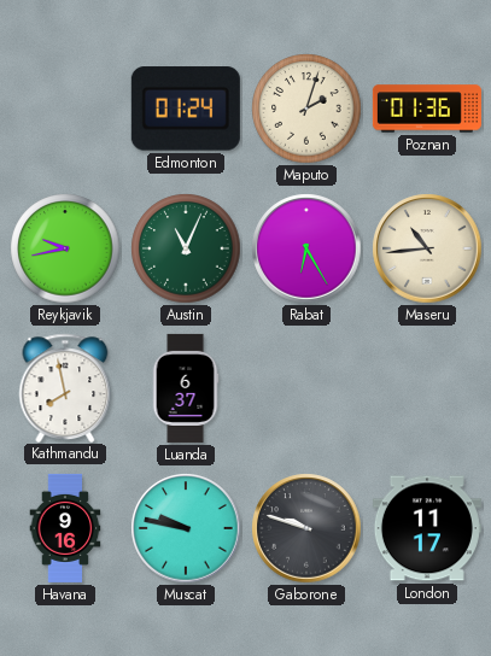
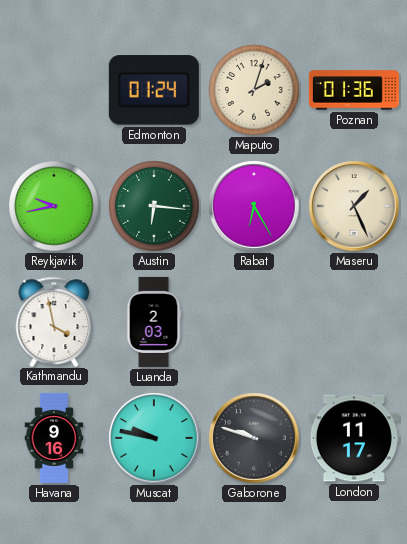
Austin: 11:04 -> 6:16
Maseru: 10:44 -> 1:26
Kathmandu: 7:58 -> 3:58
Luanda: 6:37 -> 2:03
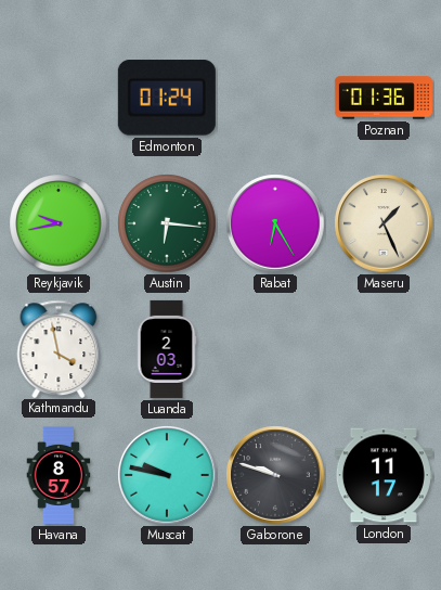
Maputo: 2:03 -> none
Havana: 9:16 -> 8:57
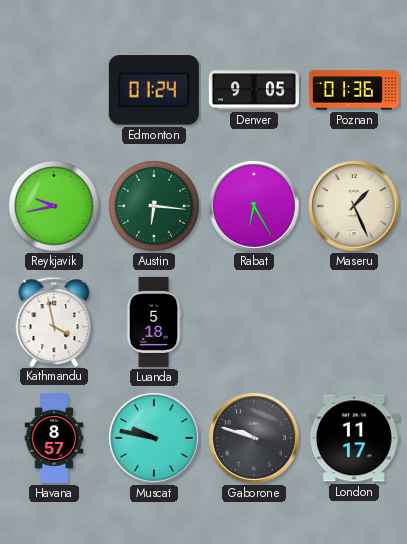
Denver: none -> 9:05
Luanda: 2:03 -> 5:18
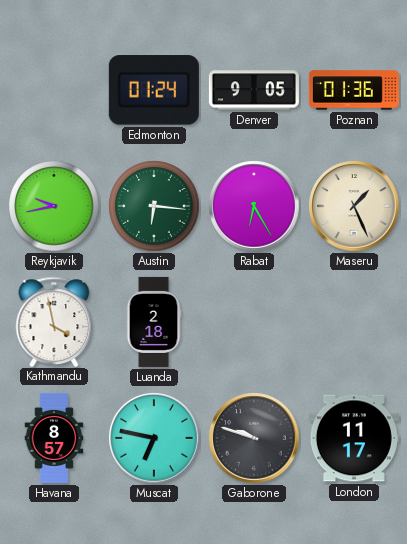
Luanda: 5:18 -> 2:18
Muscat: 9:47 -> 6:47
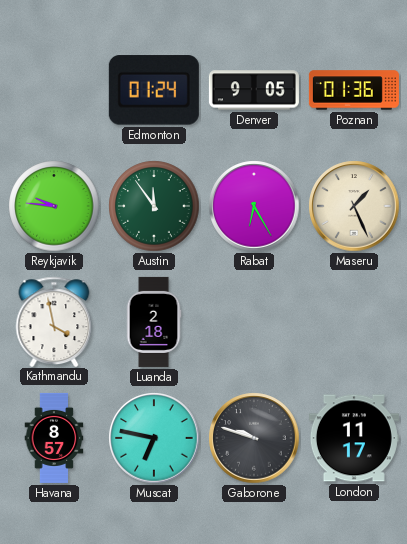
Reykjavik: 9:43 -> 9:46
Austin: 6:16 -> 11:54
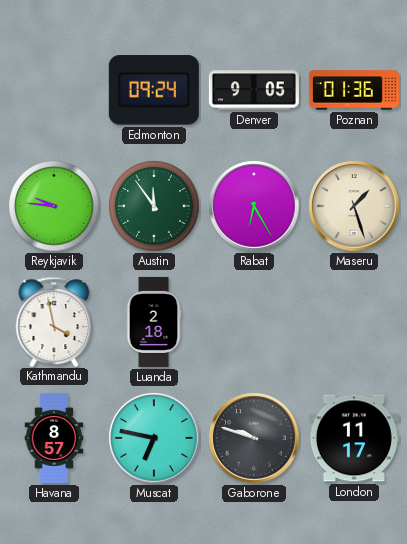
Edmonton: 01:24 -> 09:24
Maseru: 1:26 -> 1:27
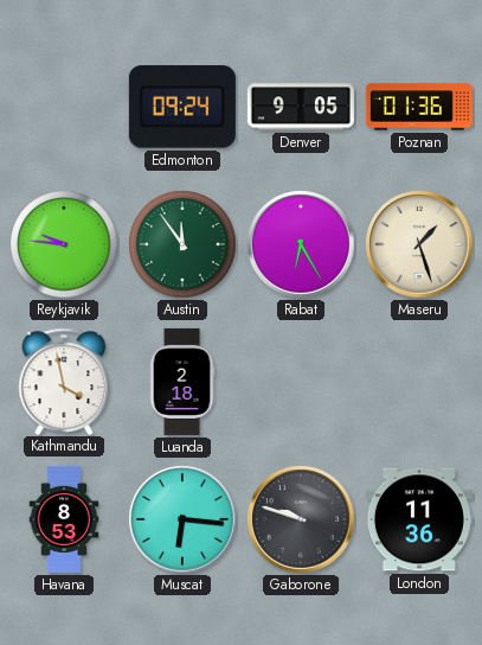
Havana: 8:57 -> 8:53
Muscat: 6:47 -> 6:16
London: 11:17 -> 11:36
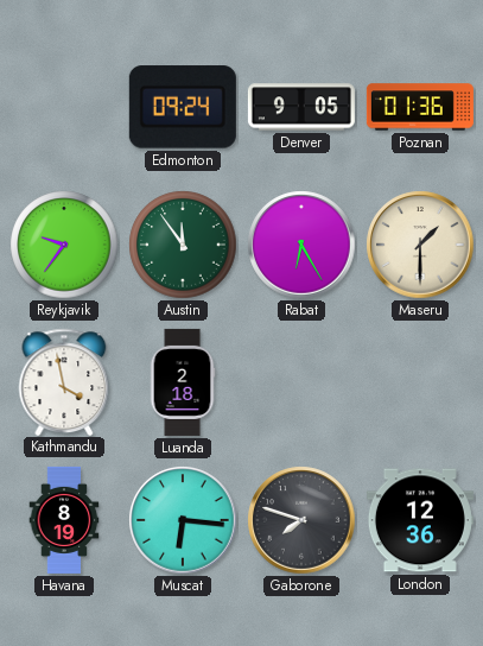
Reykjavik: 9:46 -> 9:36
Maseru: 1:27 -> 1:30
Havana: 8:53 -> 8:19
Gaborone: 9:48 -> 7:48
London: 11:36 -> 12:36
